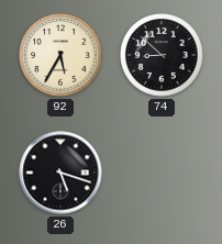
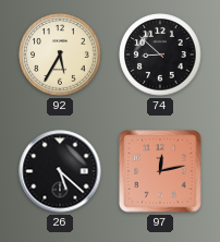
26: 5:18 -> 5:22
97: none -> 12:13
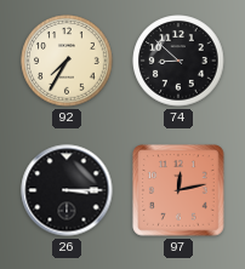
92: 5:35 -> 7:35
26: 5:22 -> 3:15
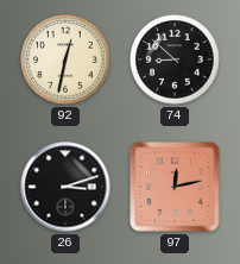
92: 7:35 -> 12:32
26: 3:15 -> 3:12
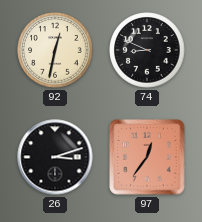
74: 8:52 -> 8:49
97: 12:13 -> 12:36
